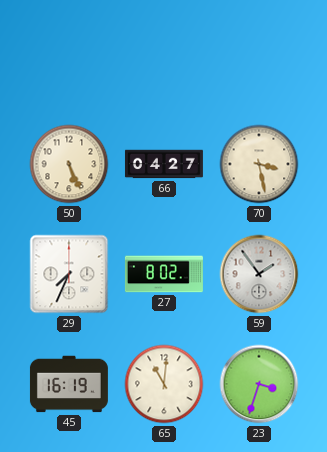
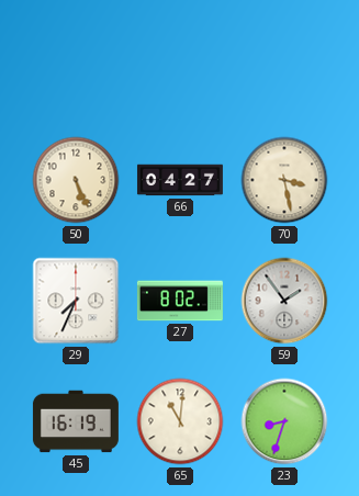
23: 3:33 -> 8:33
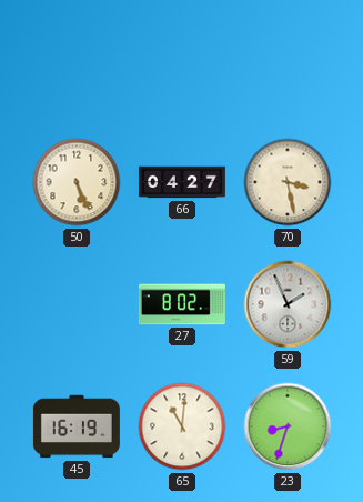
29: 7:34 -> none
59: 1:54 -> 1:56
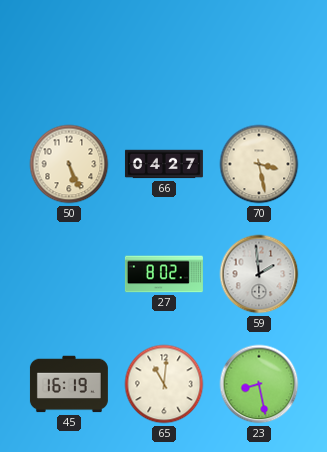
59: 1:56 -> 1:59
23: 8:33 -> 8:28
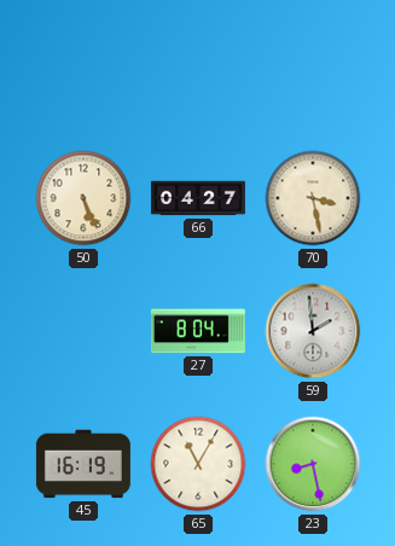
27: 8:02 -> 8:04
65: 11:01 -> 11:05
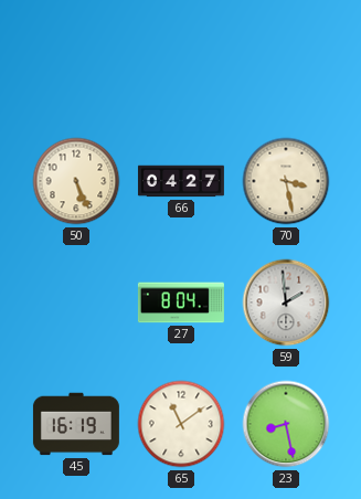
65: 11:05 -> 11:09
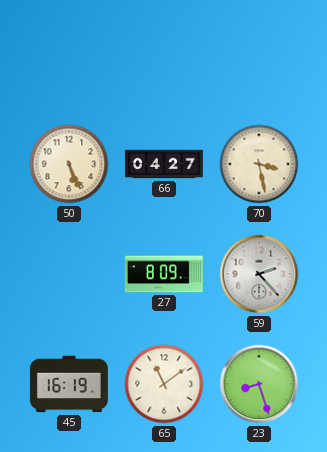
27: 8:04 -> 8:09
59: 1:59 -> 2:23
23: 8:28 -> 8:27
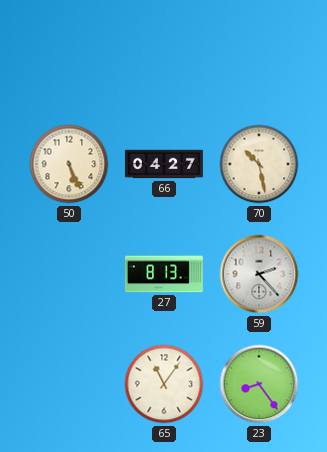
70: 3:28 -> 10:28
27: 8:09 -> 8:13
45: 16:19 -> none
65: 11:09 -> 11:06
23: 8:27 -> 8:24
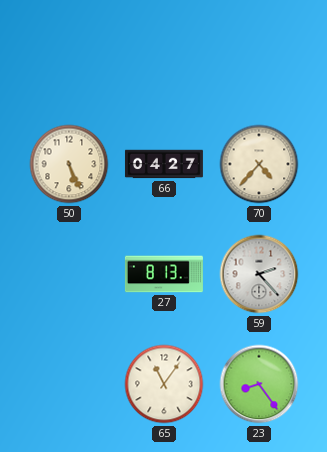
70: 10:28 -> 4:37
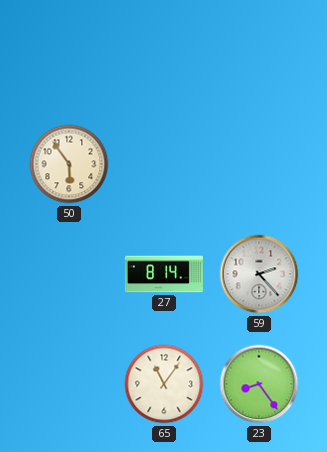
50: 5:26 -> 5:54
66: 04:27 -> none
70: 4:37 -> none
27: 8:13 -> 8:14
